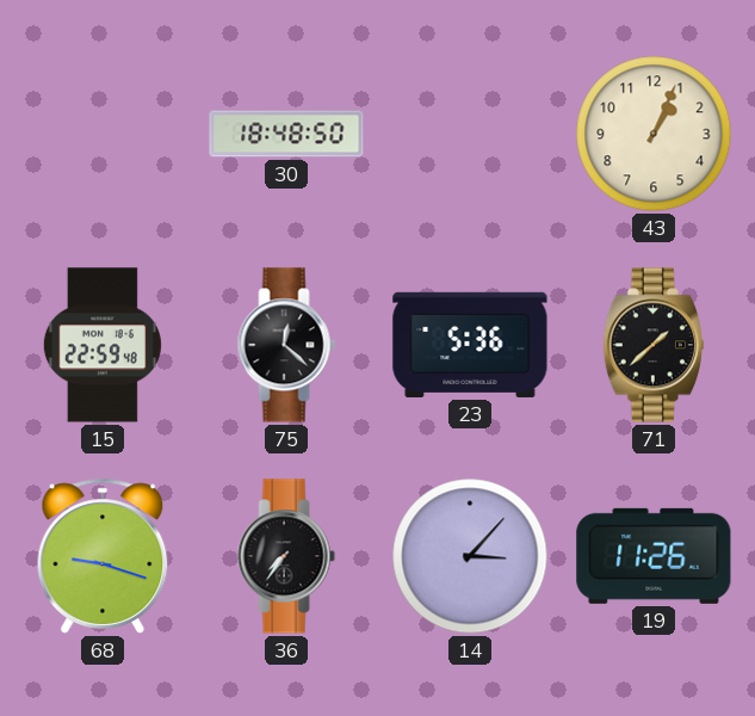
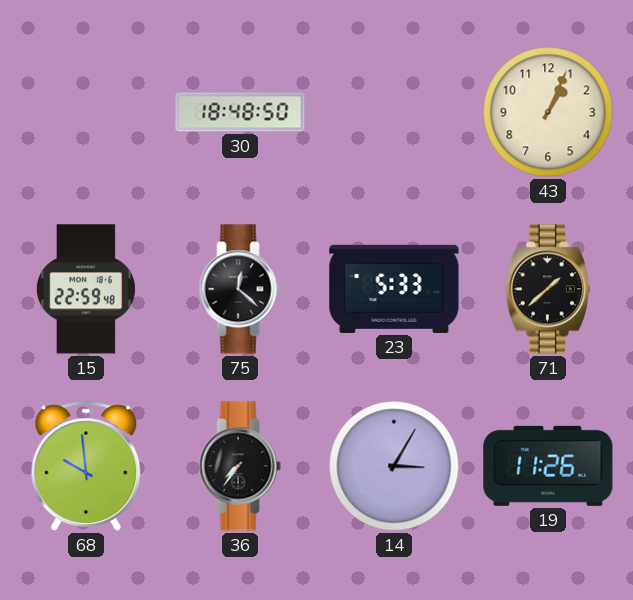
23: 5:36 -> 5:33
68: 9:18 -> 9:59
14: 3:07 -> 3:05
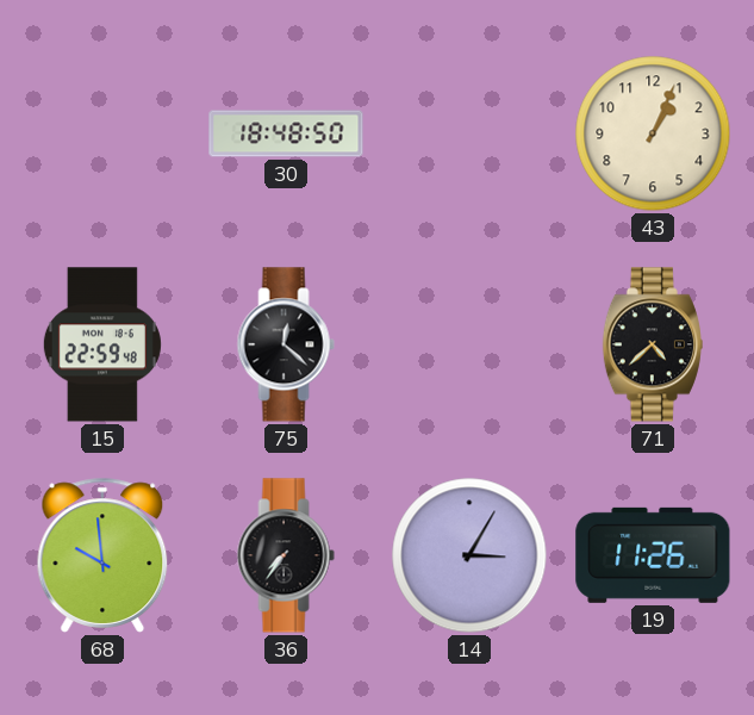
23: 5:33 -> none
71: 1:38 -> 4:38
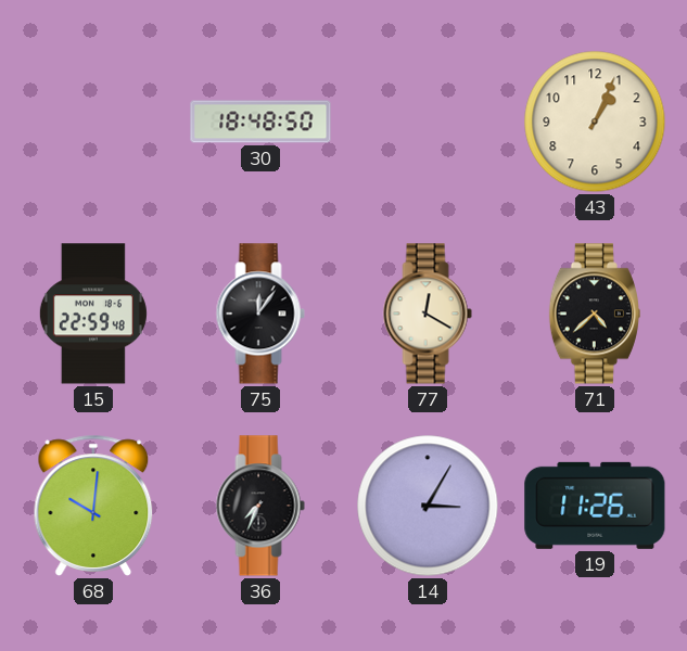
75: 12:22 -> 12:06
77: none -> 12:20
68: 9:59 -> 10:01
36: 7:36 -> 7:34
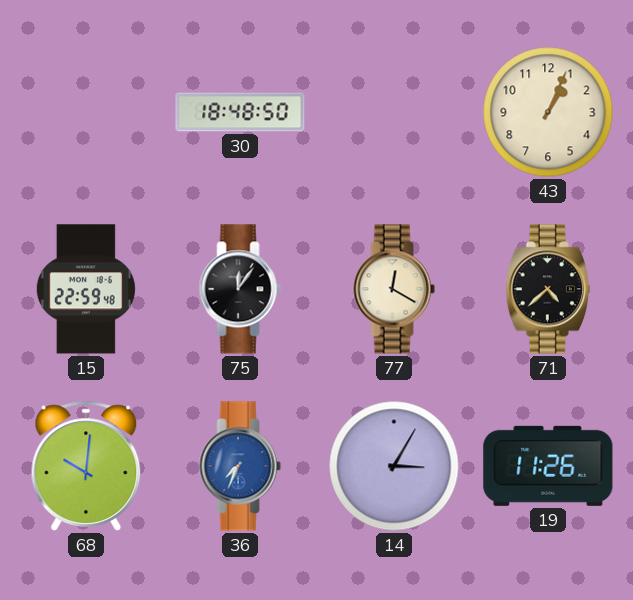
36 dial: black -> blue
